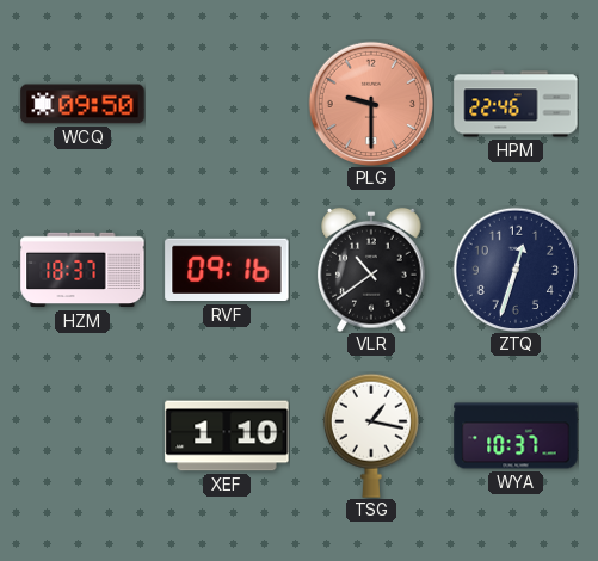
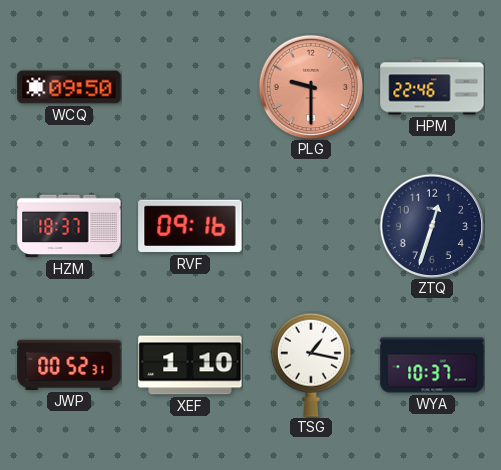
VLR: 10:39 -> none
JWP: none -> 00:52
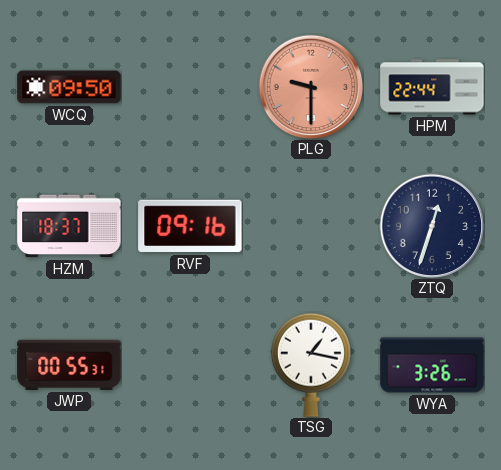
HPM: 22:46 -> 22:44
JWP: 00:52 -> 00:55
XEF: 1:10 -> none
WYA: 10:37 -> 3:26
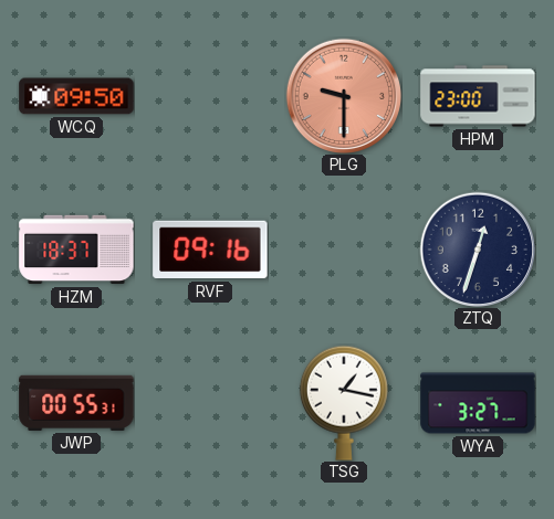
HPM: 22:44 -> 23:00
WYA: 3:26 -> 3:27
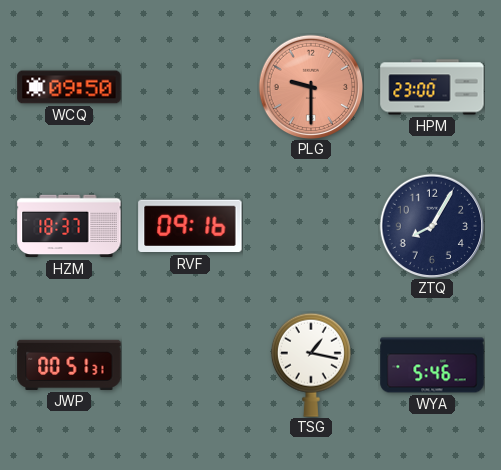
ZTQ: 12:33 -> 8:05
JWP: 00:55 -> 00:51
WYA: 3:27 -> 5:46
